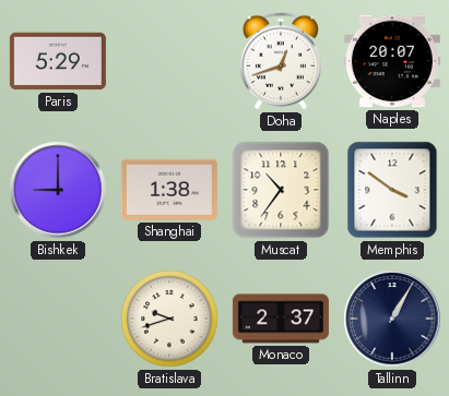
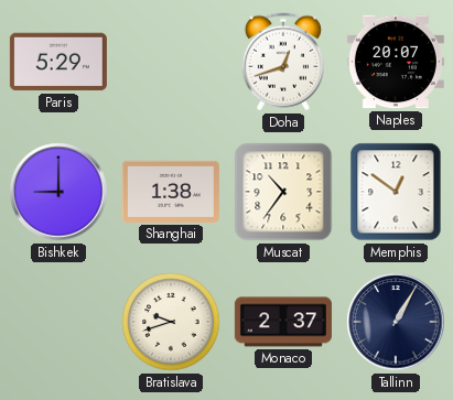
Memphis: 3:51 -> 12:51
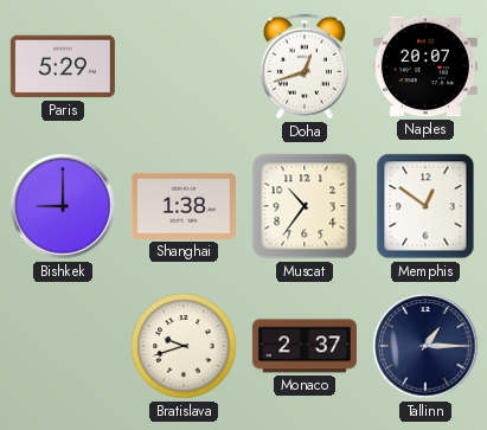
Tallinn: 1:05 -> 1:15
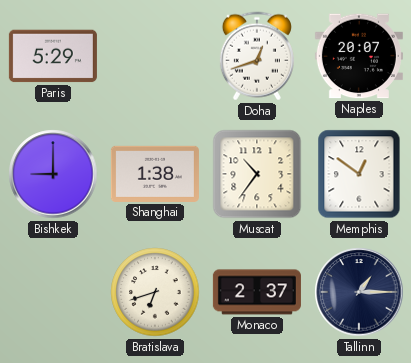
Bratislava: 9:42 -> 6:42
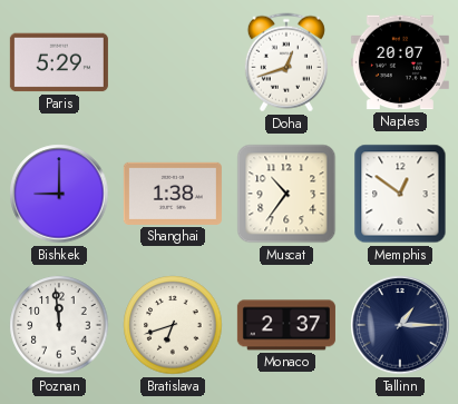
Poznan: none -> 11:59
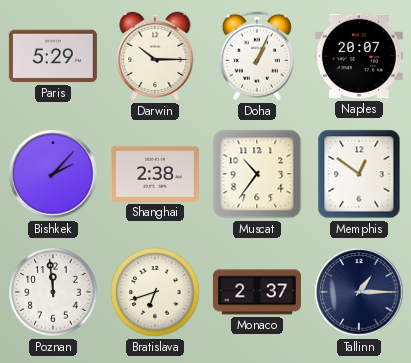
Darwin: none -> 10:15
Doha: 12:42 -> 1:04
Bishkek: 9:00 -> 2:07
Shanghai: 1:38 -> 2:38
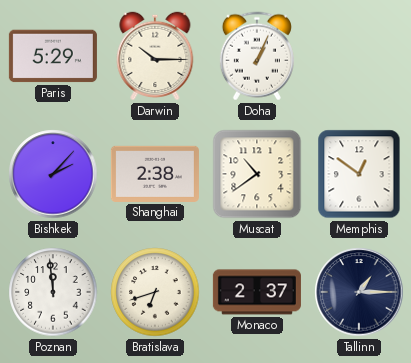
Naples: 20:07 -> none
Muscat: 10:36 -> 10:39
